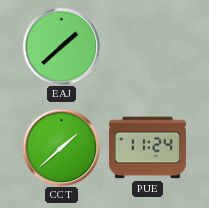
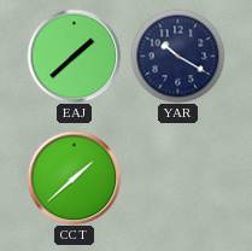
YAR: none -> 10:20
PUE: 11:24 -> none
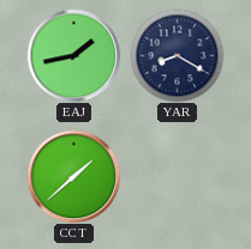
EAJ: 1:38 -> 1:43
YAR: 10:20 -> 8:20
